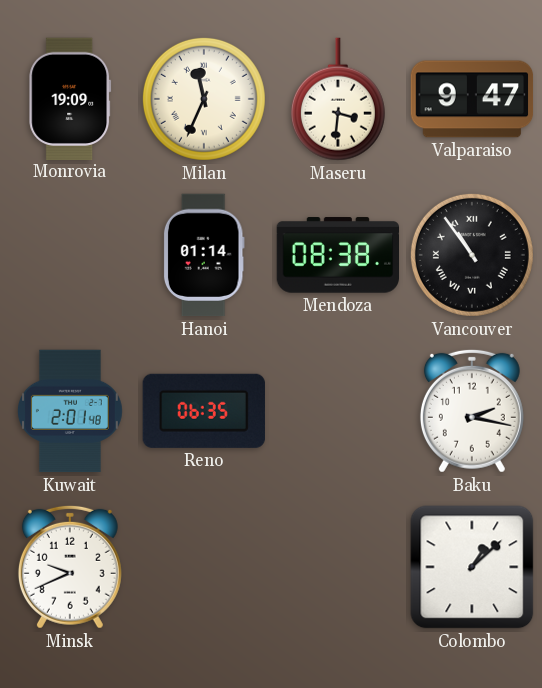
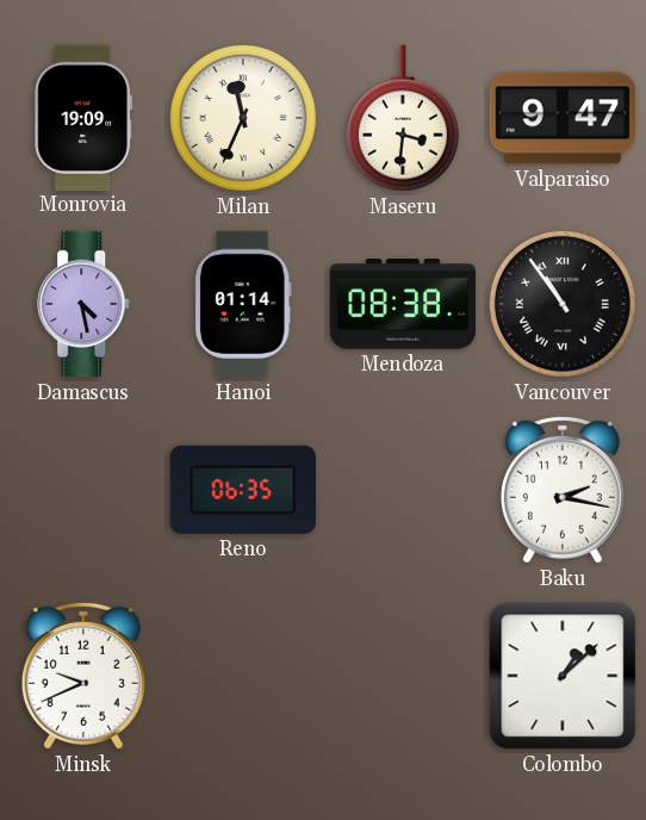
Damascus: none -> 4:28
Kuwait: 2:01 -> none
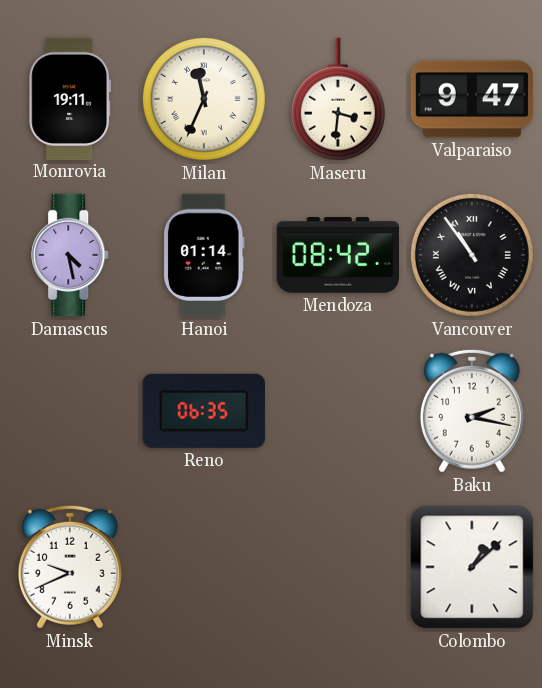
Monrovia: 19:09 -> 19:11
Mendoza: 08:38 -> 08:42
